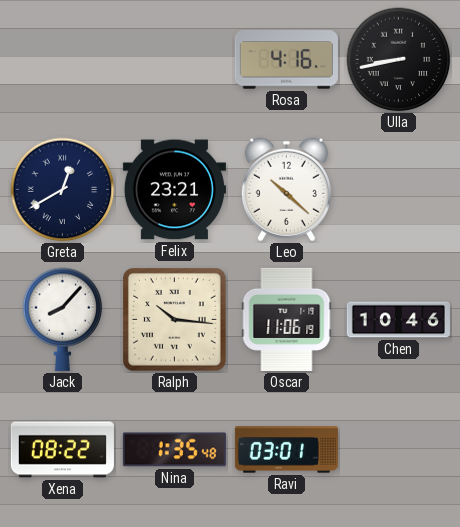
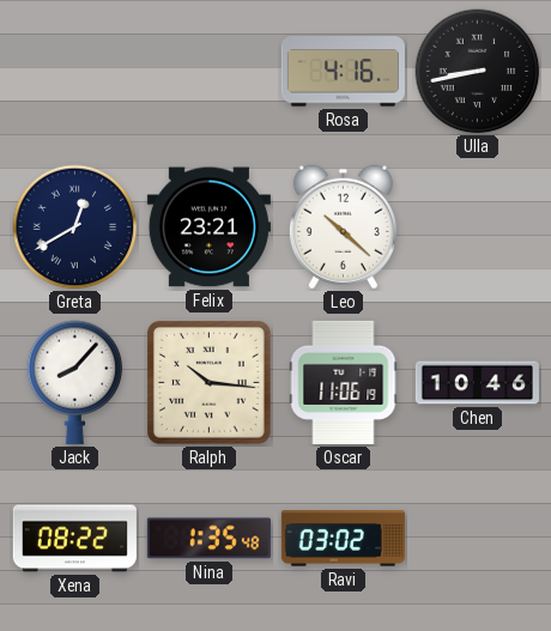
Ravi: 03:01 -> 03:02
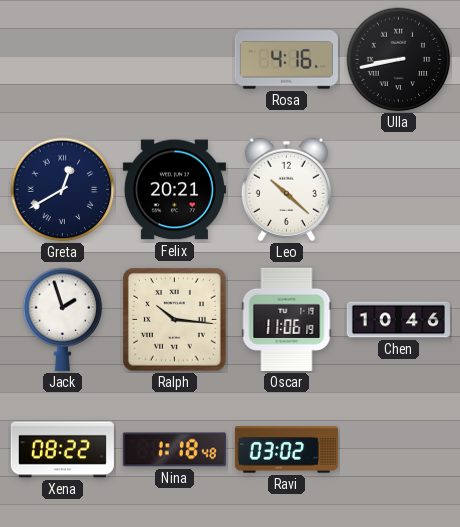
Felix: 23:21 -> 20:21
Jack: 8:07 -> 1:57
Nina: 1:35 -> 1:18
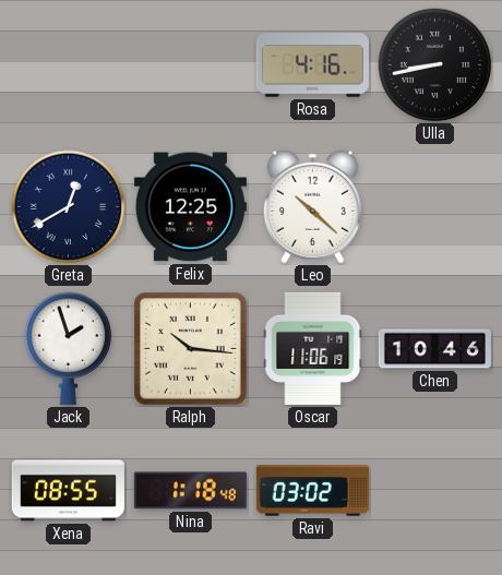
Felix: 20:21 -> 12:25
Xena: 08:22 -> 08:55
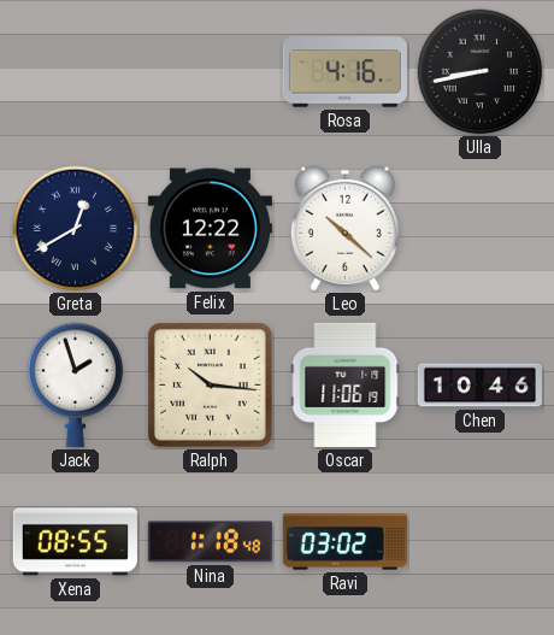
Felix: 12:25 -> 12:22
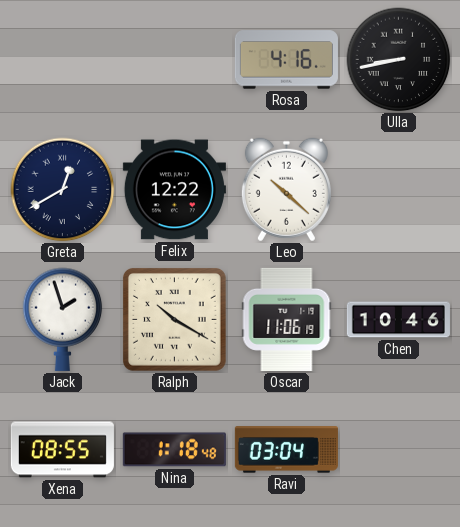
Ralph: 10:16 -> 10:20
Ravi: 03:02 -> 03:04
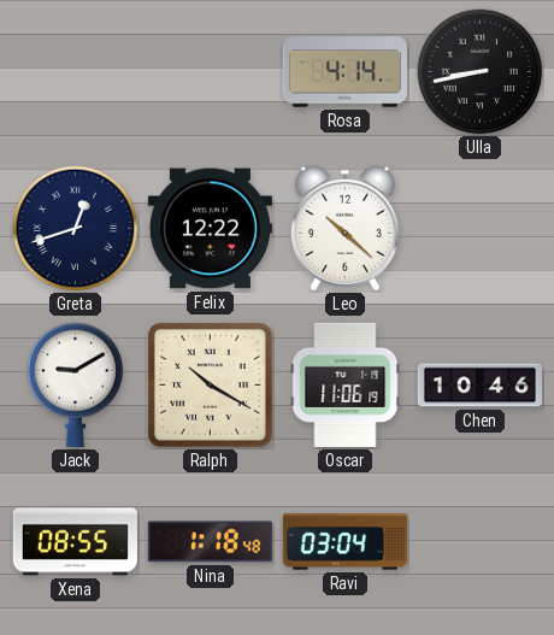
Rosa: 4:16 -> 4:14
Greta: 12:40 -> 12:42
Jack: 1:57 -> 9:10
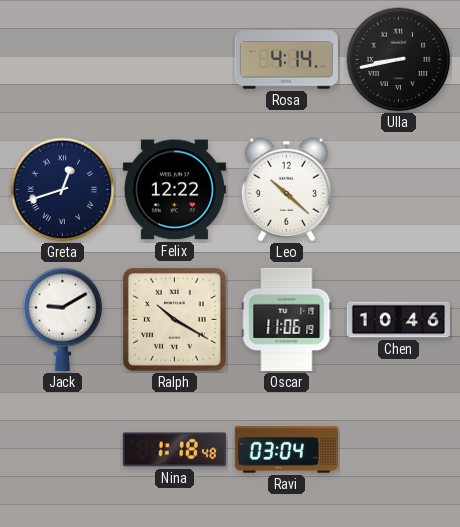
Xena: 08:55 -> none
